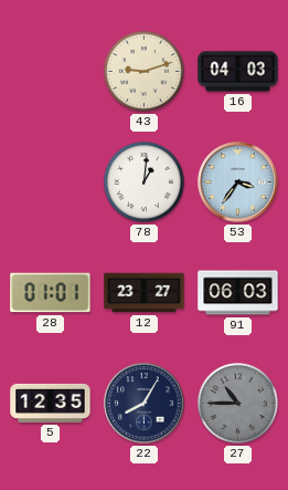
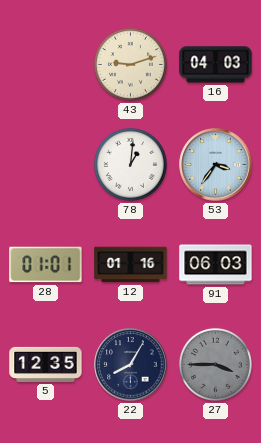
12: 23:27 -> 01:16
27: 10:45 -> 3:45
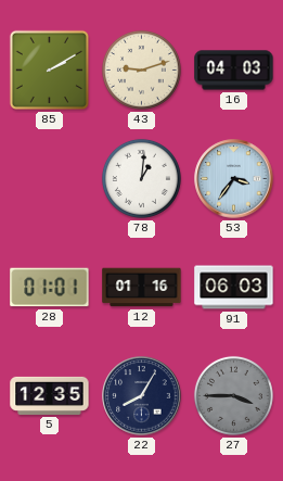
85: none -> 2:10
